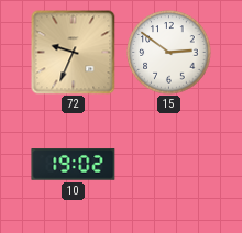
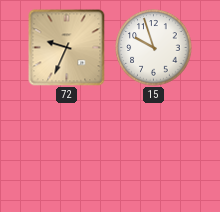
15: 2:51 -> 9:57
10: 19:02 -> none
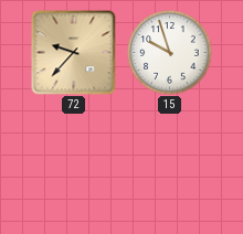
72: 9:34 -> 9:37
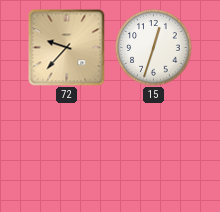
15: 9:57 -> 12:33
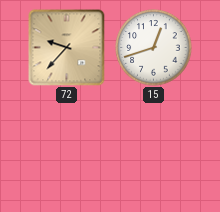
15: 12:33 -> 12:42
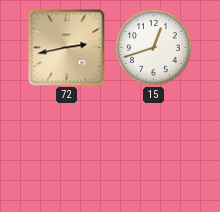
72: 9:37 -> 2:43
